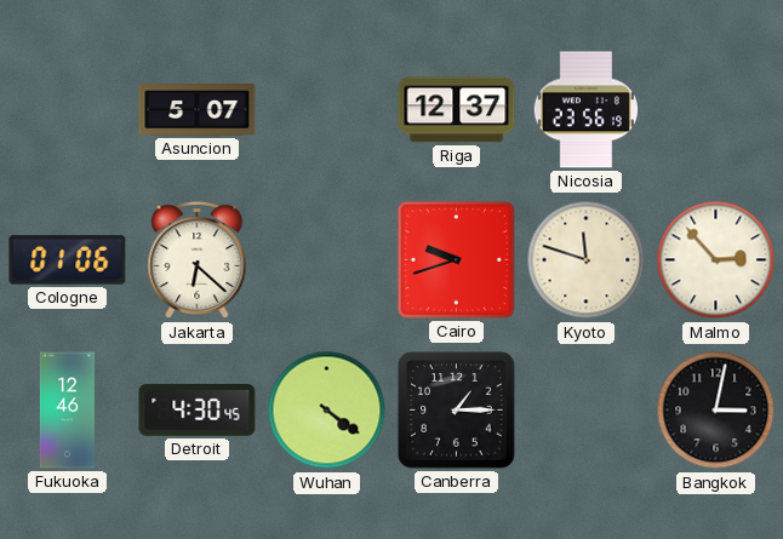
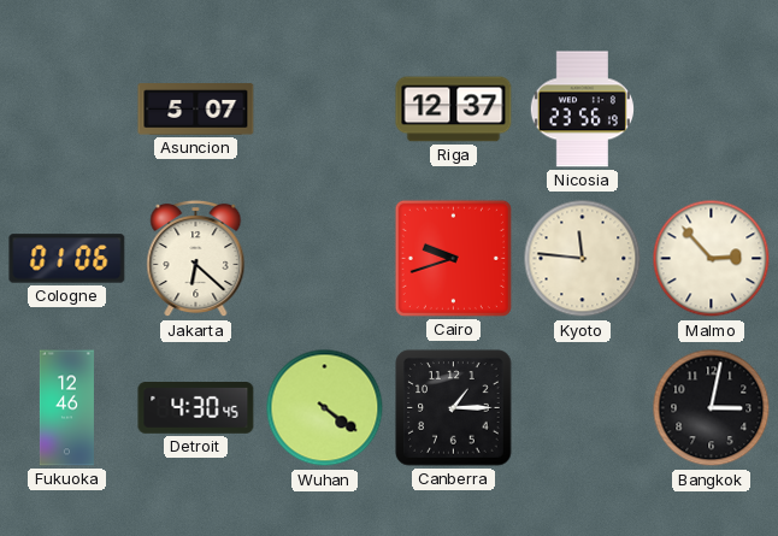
Kyoto: 11:48 -> 11:46
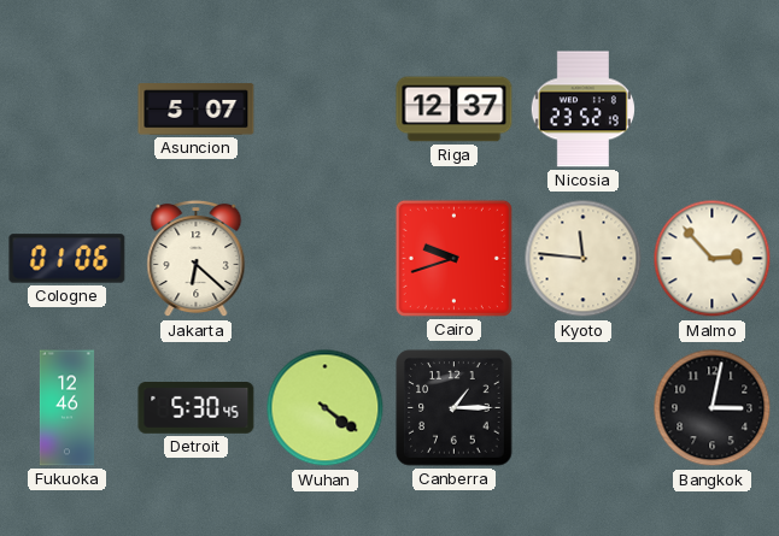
Nicosia: 23:56 -> 23:52
Detroit: 4:30 -> 5:30
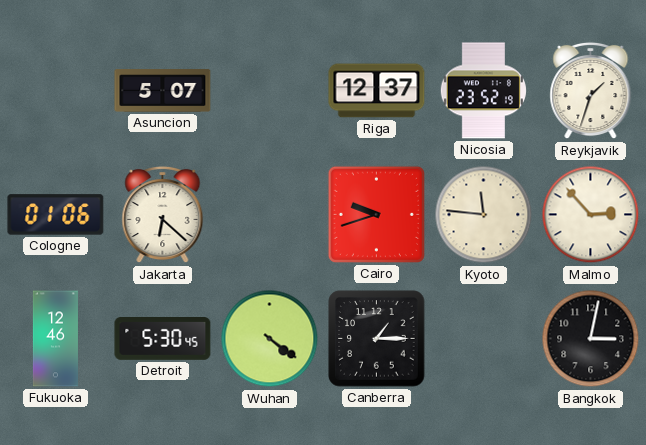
Reykjavik: none -> 1:33
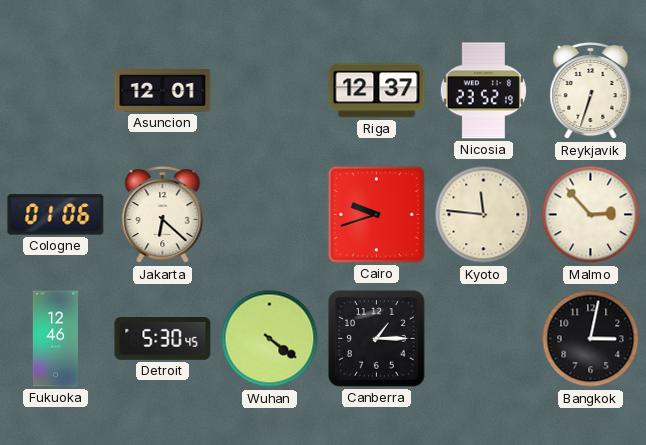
Asuncion: 5:07 -> 12:01
Reykjavik: 1:33 -> 6:33
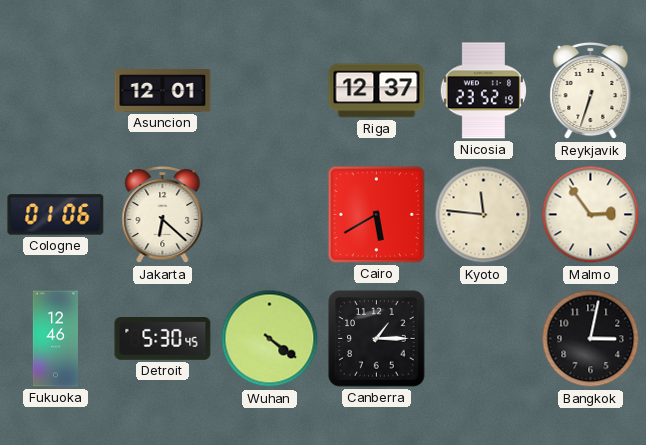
Cairo: 9:42 -> 5:40
Malmo: 2:53 -> 2:54
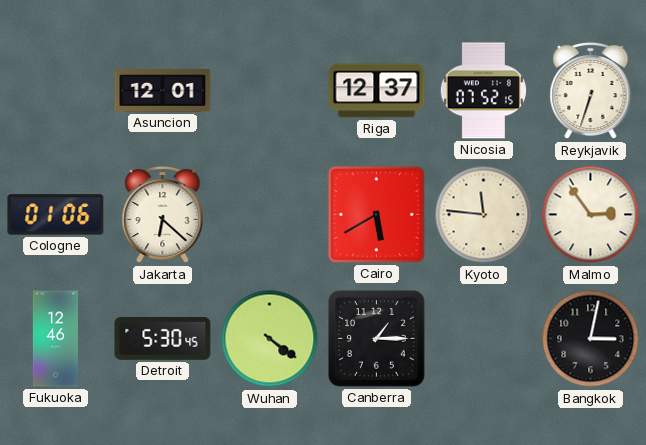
Nicosia: 23:52 -> 07:52
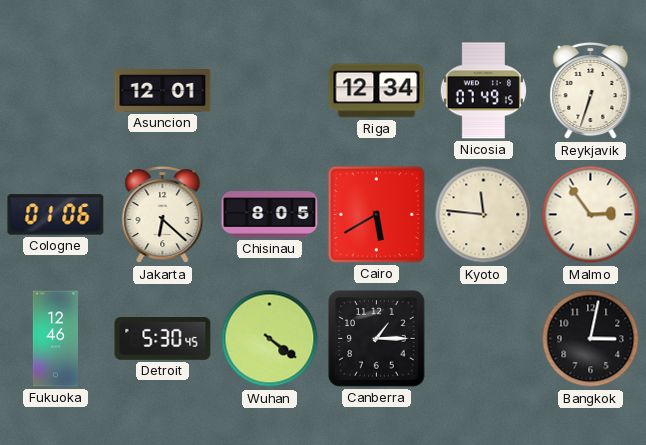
Riga: 12:37 -> 12:34
Nicosia: 07:52 -> 07:49
Chisinau: none -> 8:05
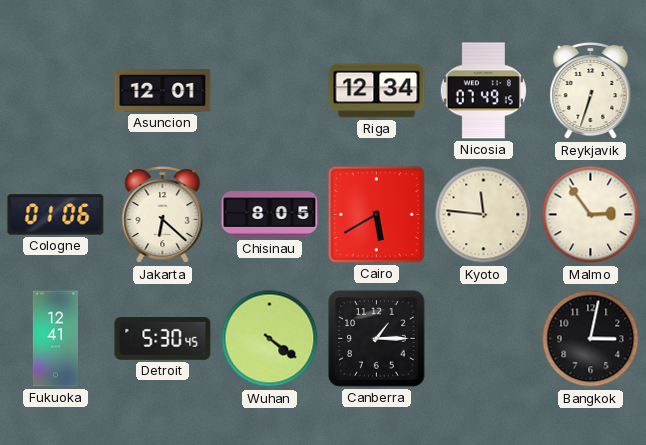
Fukuoka: 12:46 -> 12:41
